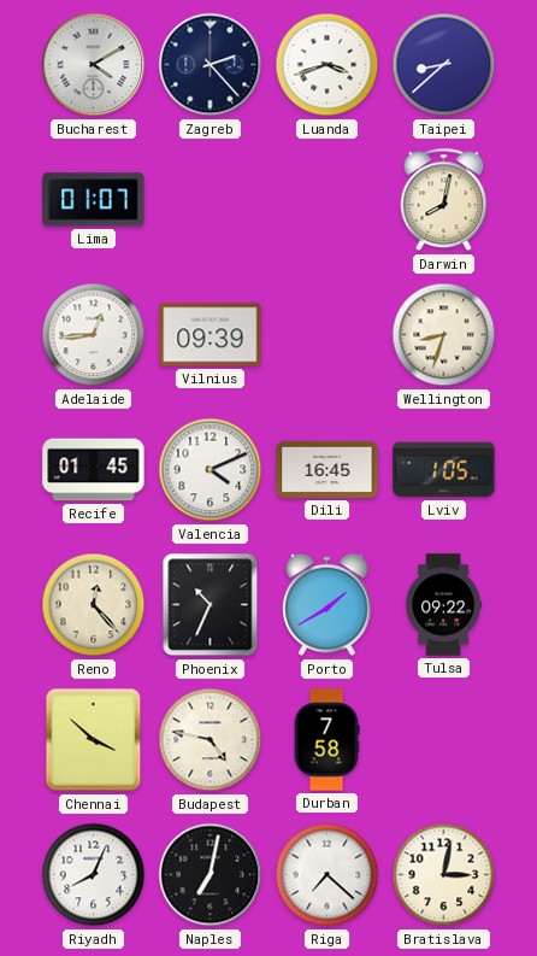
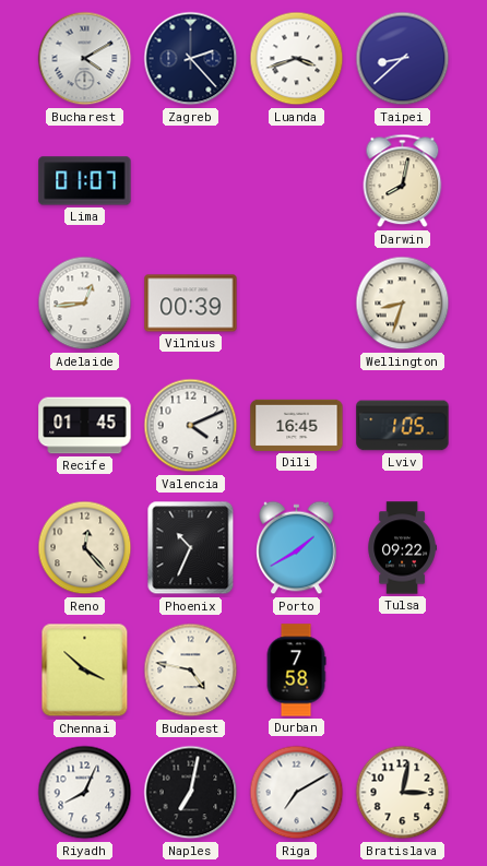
Vilnius: 09:39 -> 00:39
Riga: 7:22 -> 7:10
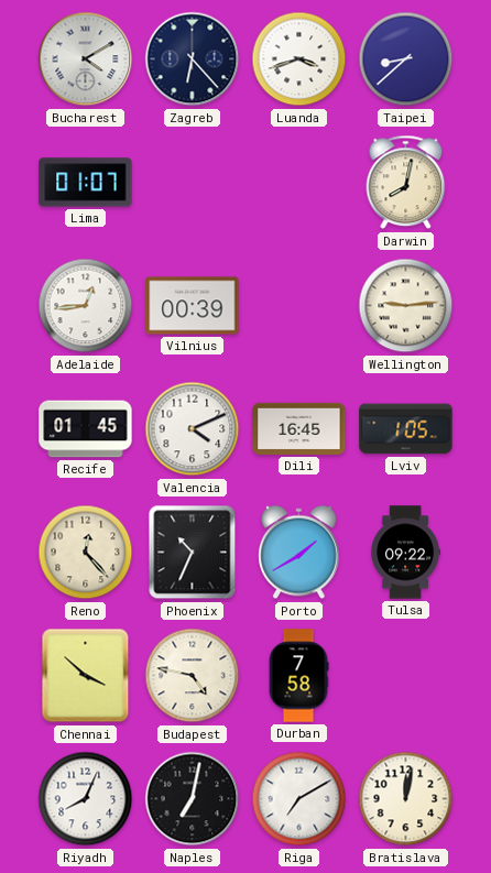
Zagreb: 2:23 -> 6:23
Wellington: 8:33 -> 9:14
Bratislava: 3:02 -> 12:02
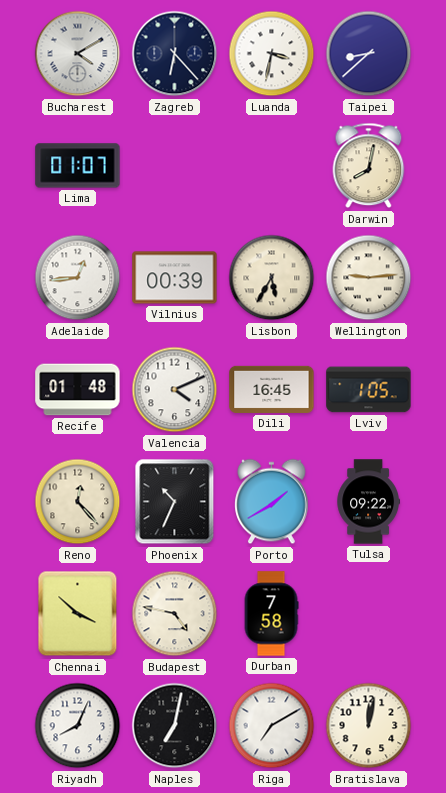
Luanda: 3:42 -> 3:32
Lisbon: none -> 5:35
Recife: 01:45 -> 01:48
